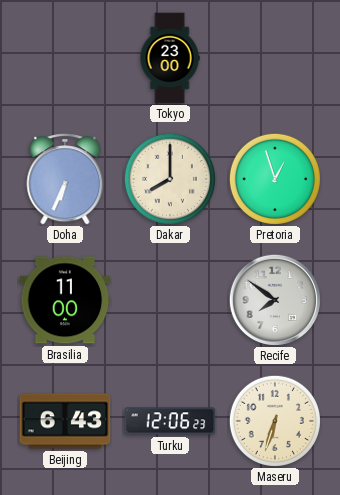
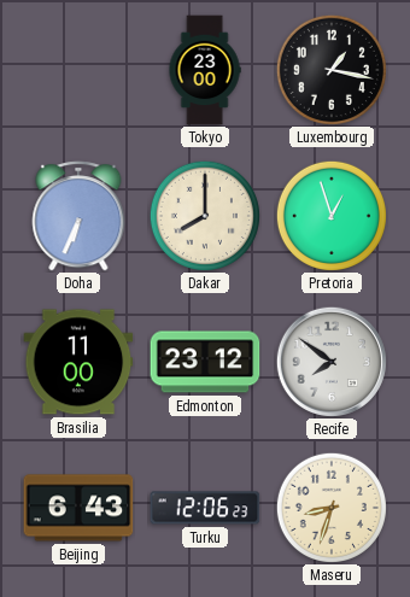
Luxembourg: none -> 1:17
Edmonton: none -> 23:12
Maseru: 6:33 -> 8:33
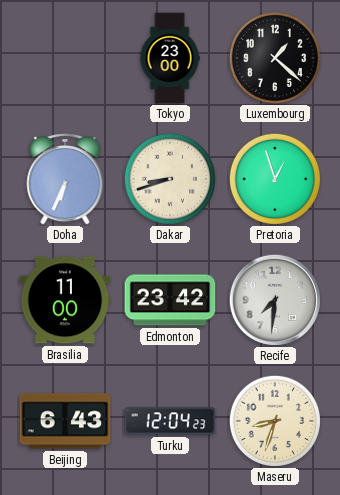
Luxembourg: 1:17 -> 1:22
Dakar: 8:00 -> 8:42
Edmonton: 23:12 -> 23:42
Recife: 7:51 -> 7:31
Turku: 12:06 -> 12:04
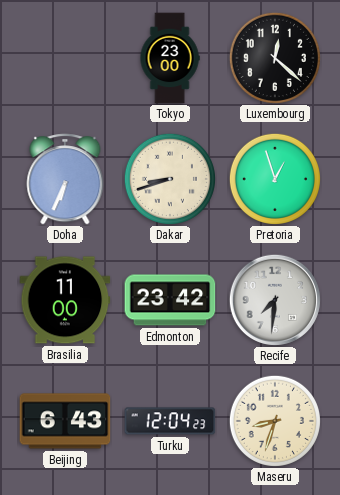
Luxembourg: 1:22 -> 12:22
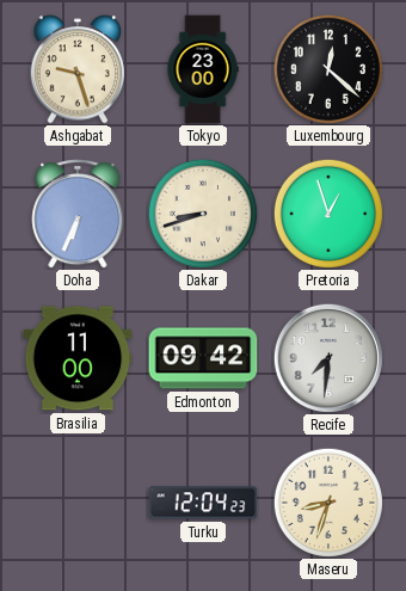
Ashgabat: none -> 9:27
Edmonton: 23:42 -> 09:42
Beijing: 6:43 -> none
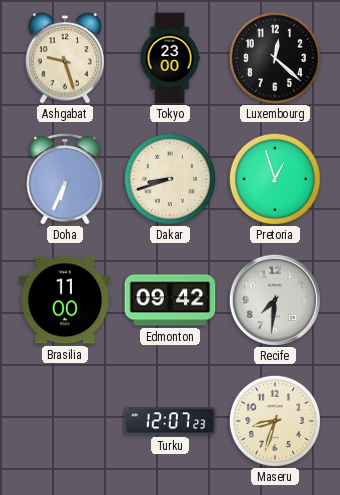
Turku: 12:04 -> 12:07
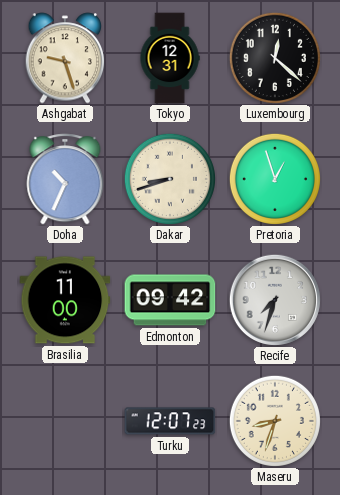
Tokyo: 23:00 -> 12:31
Doha: 6:34 -> 10:34
Recife: 7:31 -> 7:33
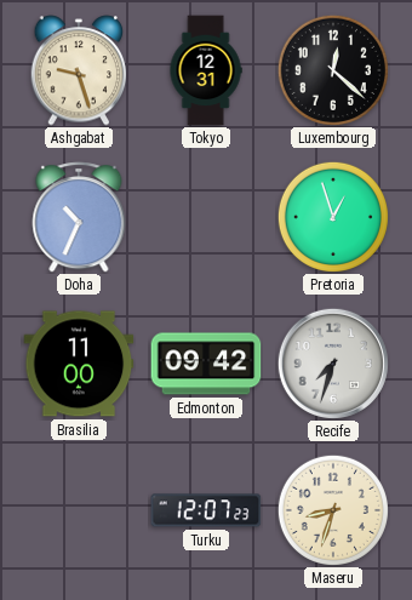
Dakar: 8:42 -> none
